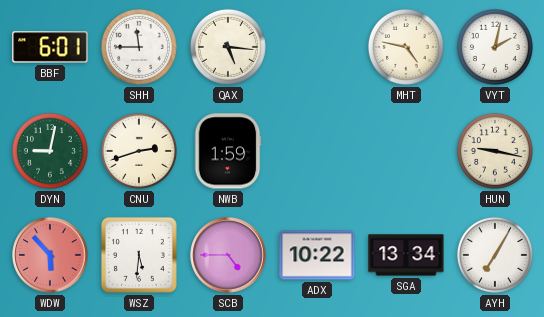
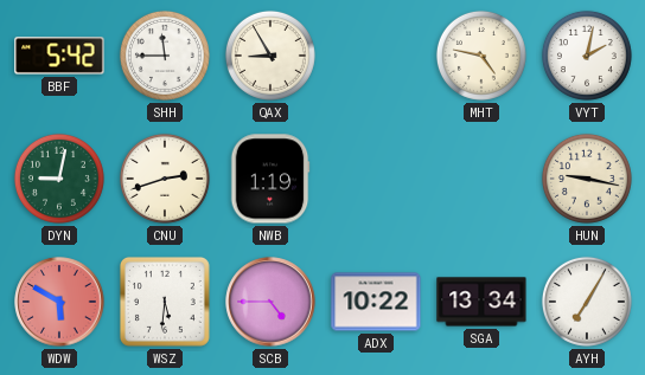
BBF: 6:01 -> 5:42
QAX: 5:16 -> 8:55
NWB: 1:59 -> 1:19
WDW: 5:53 -> 5:50
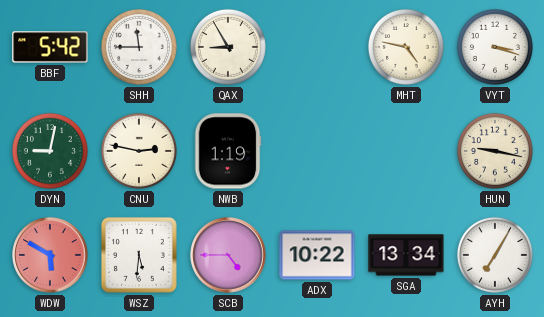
VYT: 2:02 -> 3:18
CNU: 2:42 -> 2:47
